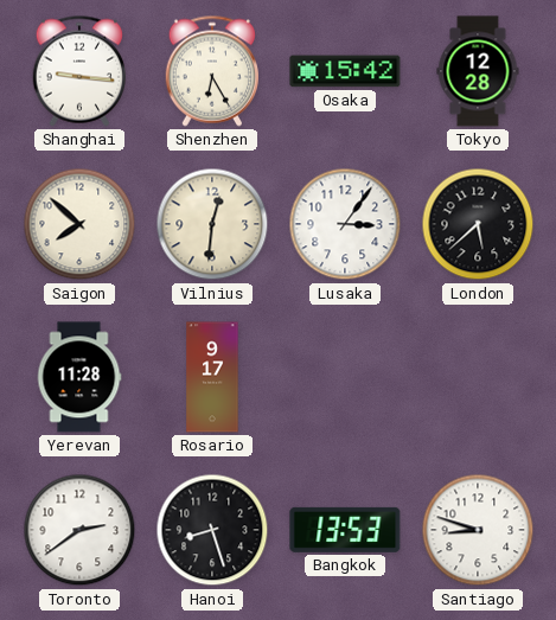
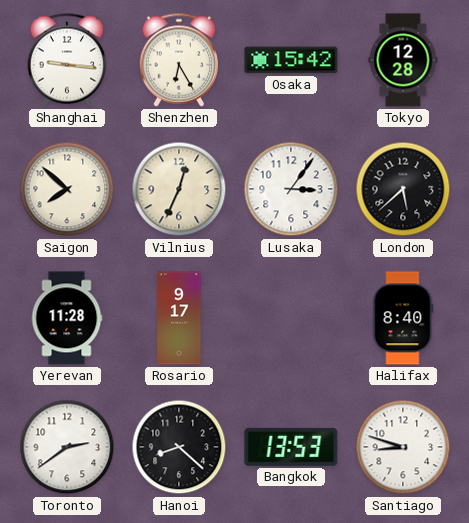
Vilnius: 12:31 -> 12:34
Halifax: none -> 8:40
Hanoi: 8:27 -> 8:22
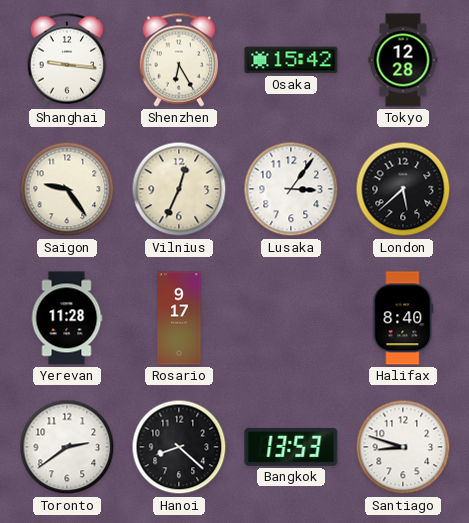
Saigon: 7:52 -> 9:24
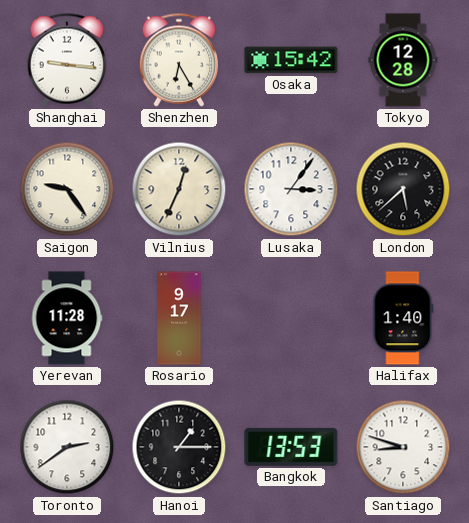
Halifax: 8:40 -> 1:40
Hanoi: 8:22 -> 1:15
